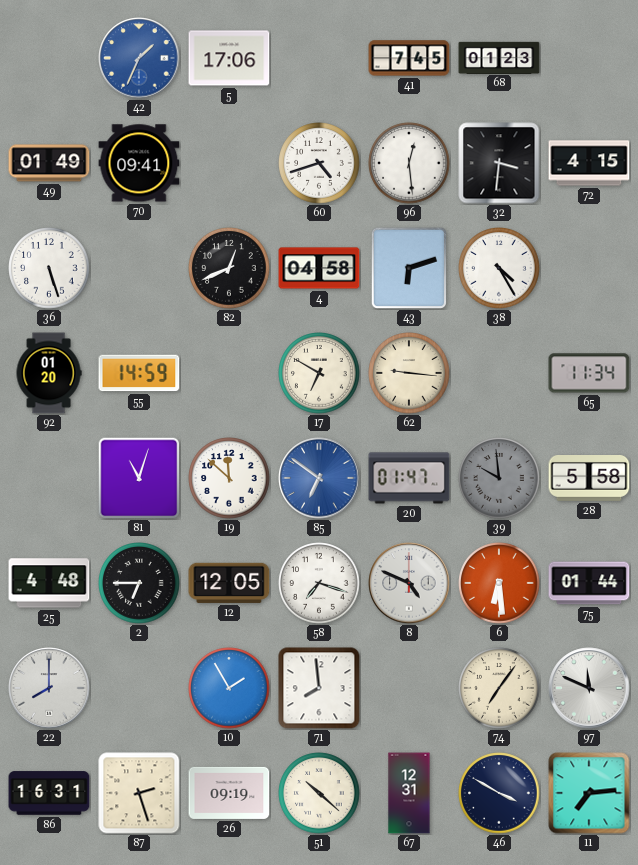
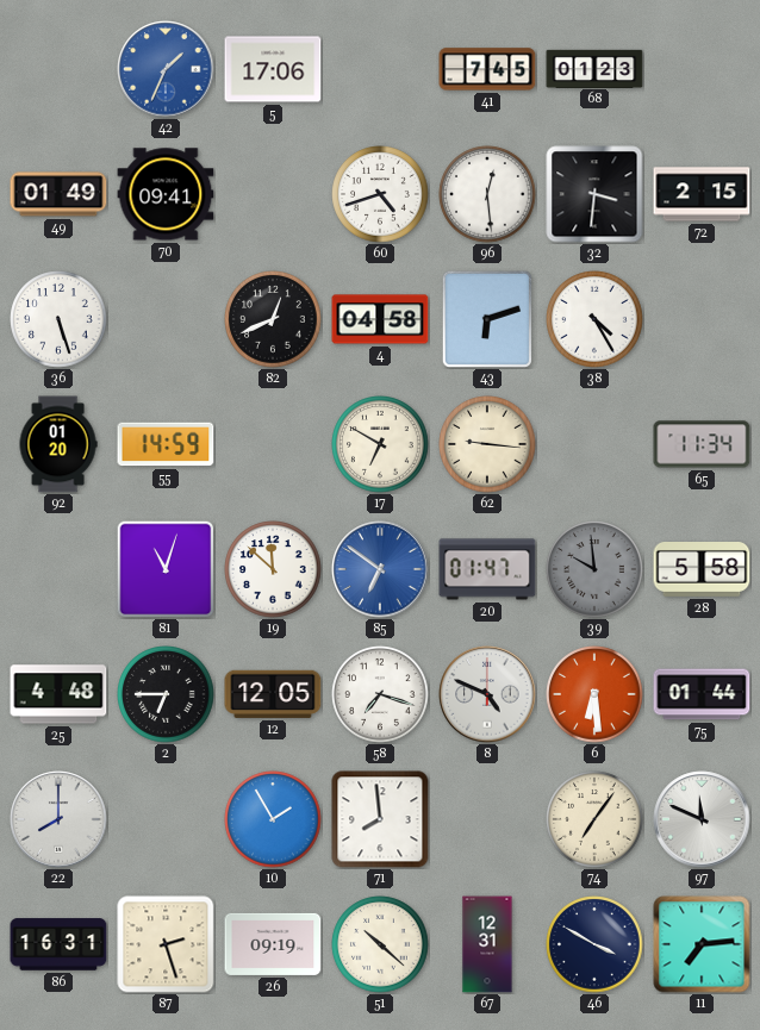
72: 4:15 -> 2:15
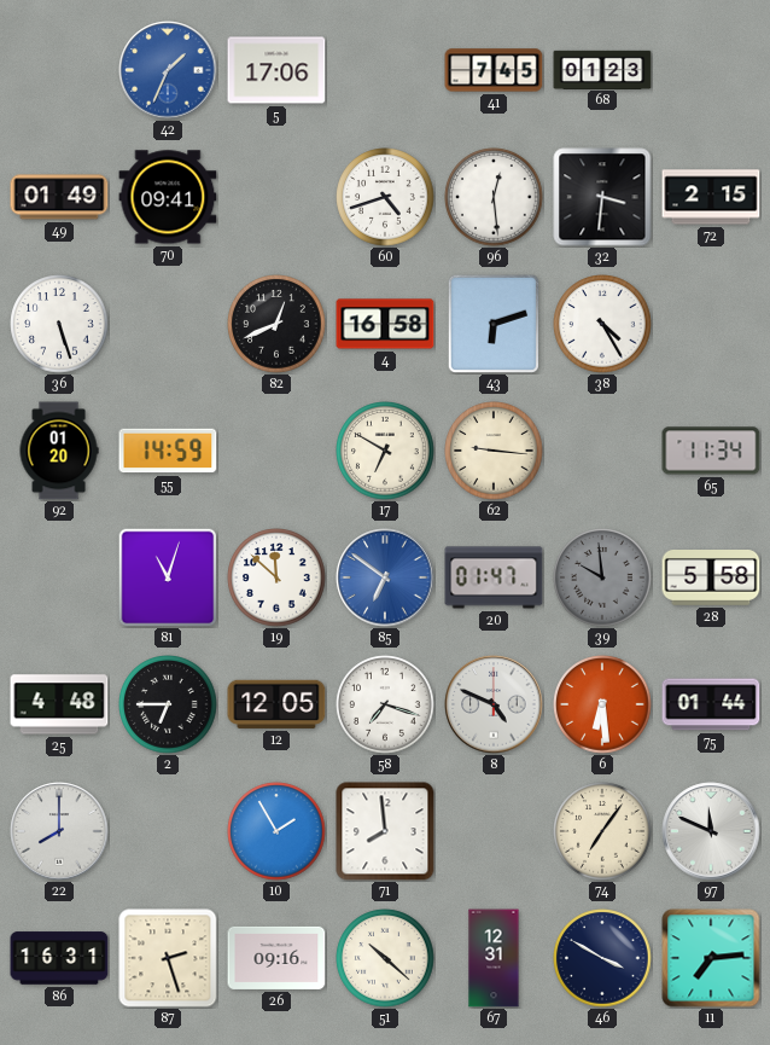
4: 04:58 -> 16:58
26: 09:19 -> 09:16
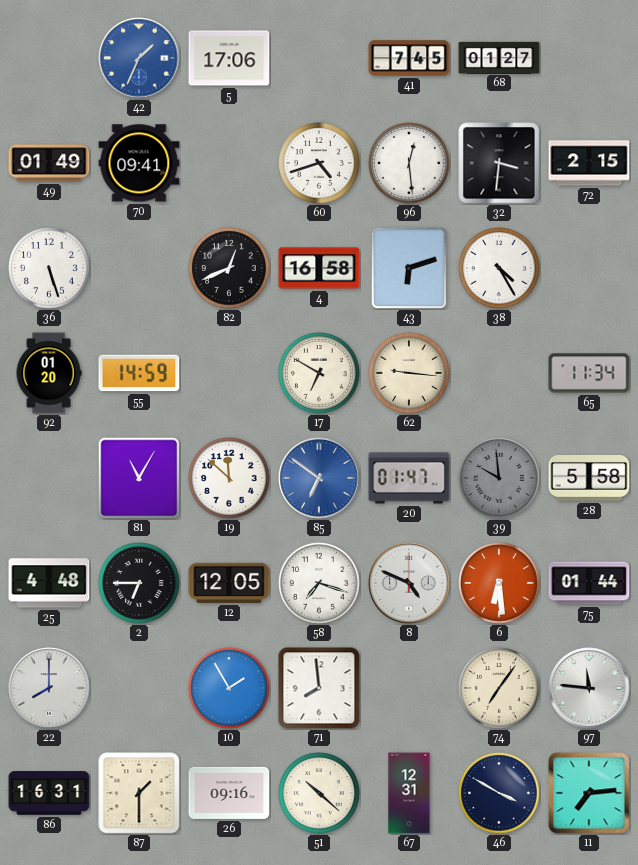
68: 01:23 -> 01:27
81: 11:03 -> 11:05
97: 11:49 -> 11:46
87: 2:27 -> 1:30
